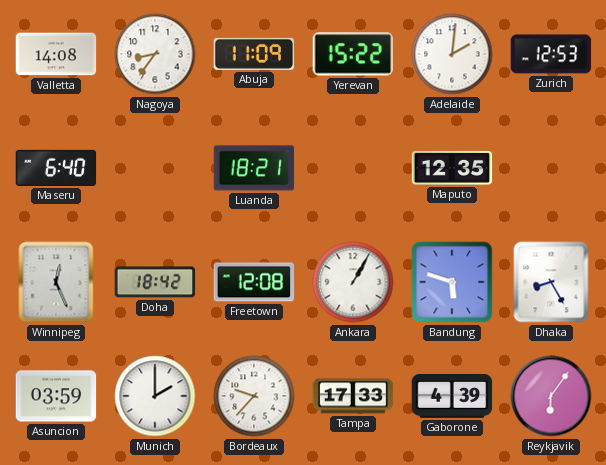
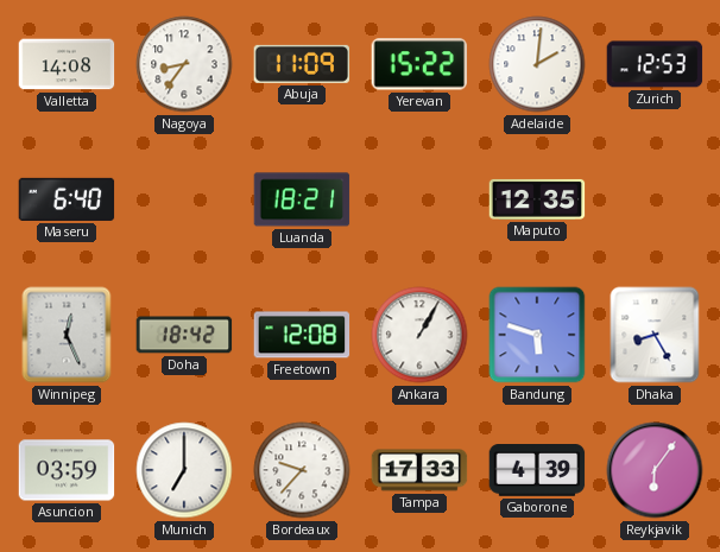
Munich: 2:00 -> 7:00
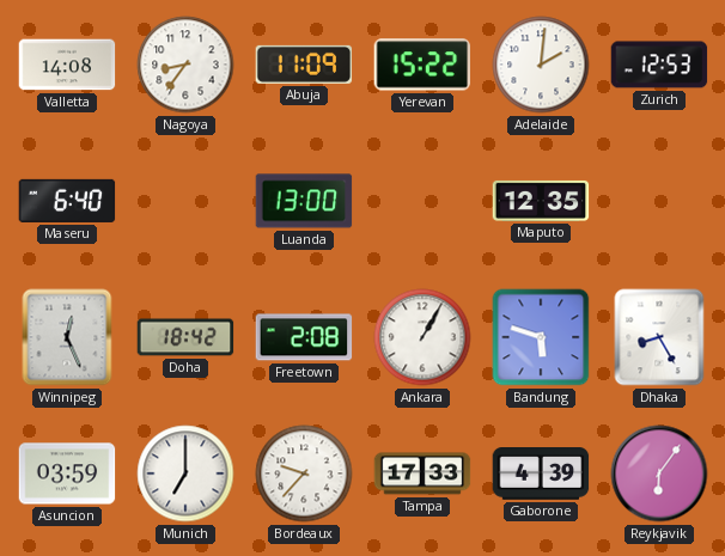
Luanda: 18:21 -> 13:00
Freetown: 12:08 -> 2:08
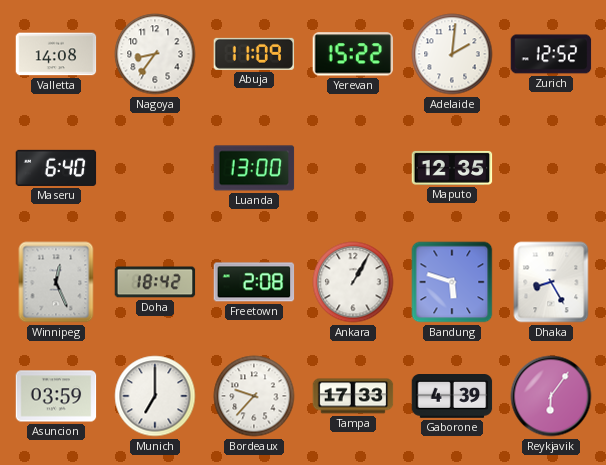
Zurich: 12:53 -> 12:52
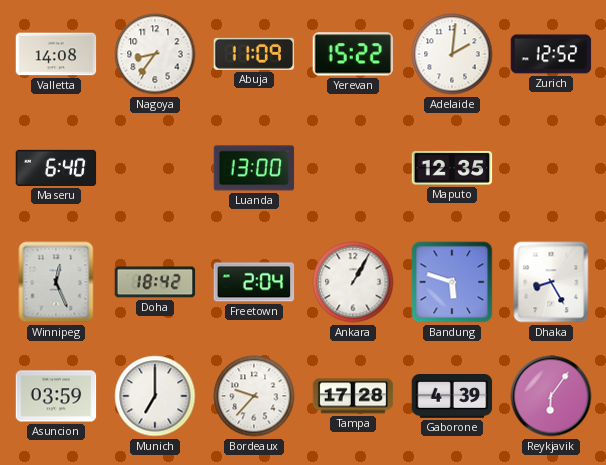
Freetown: 2:08 -> 2:04
Tampa: 17:33 -> 17:28
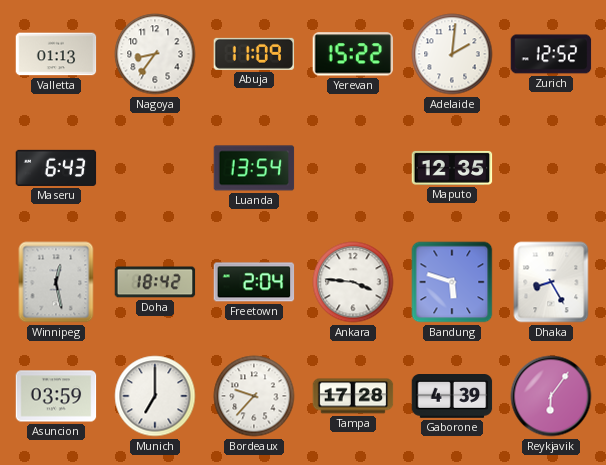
Valletta: 14:08 -> 01:13
Maseru: 6:40 -> 6:43
Luanda: 13:00 -> 13:54
Winnipeg: 12:26 -> 12:28
Ankara: 1:05 -> 3:46
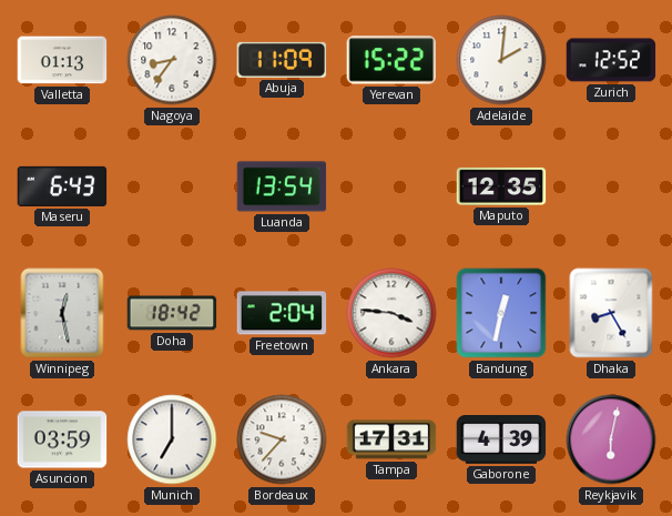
Bandung: 5:48 -> 12:32
Tampa: 17:28 -> 17:31
Reykjavik: 6:06 -> 6:02
